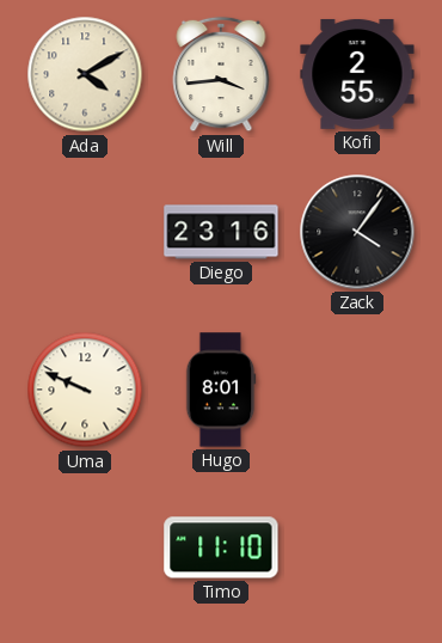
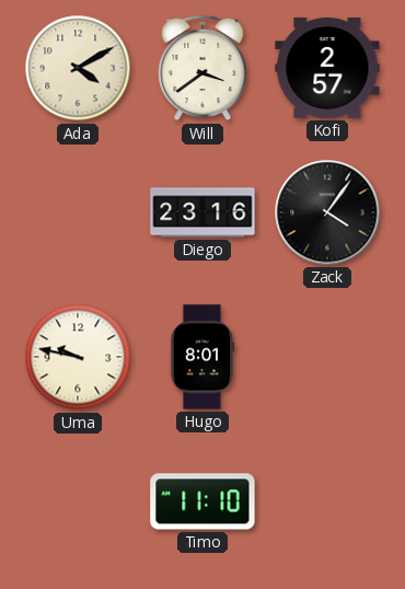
Will: 3:44 -> 3:39
Kofi: 2:55 -> 2:57
Uma: 9:49 -> 9:47
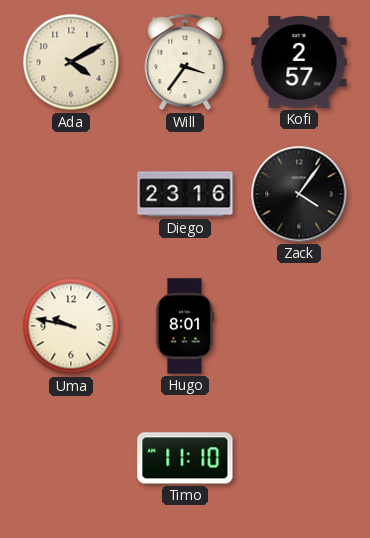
Will: 3:39 -> 3:36
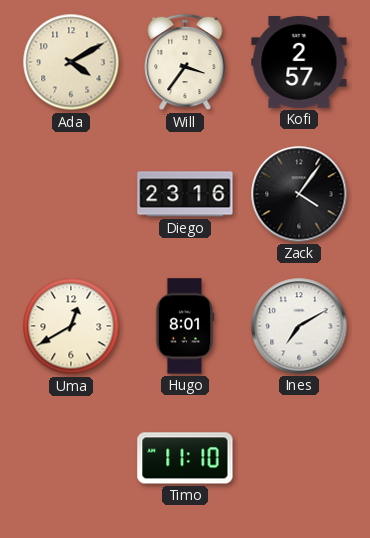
Uma: 9:47 -> 12:40
Ines: none -> 7:10
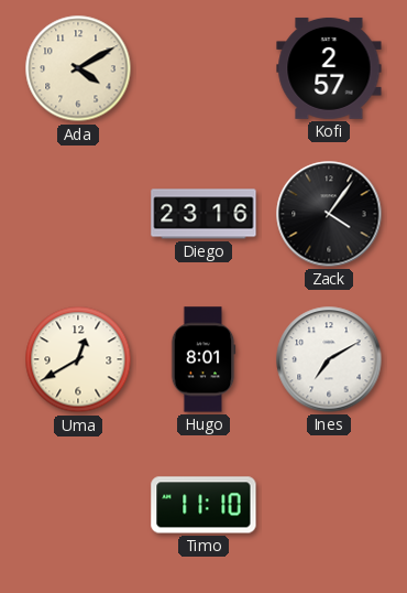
Will: 3:36 -> none
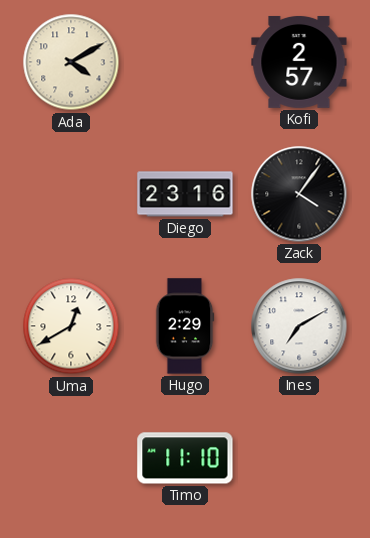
Hugo: 8:01 -> 2:29
